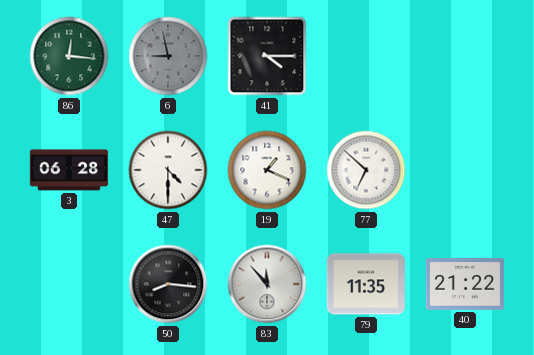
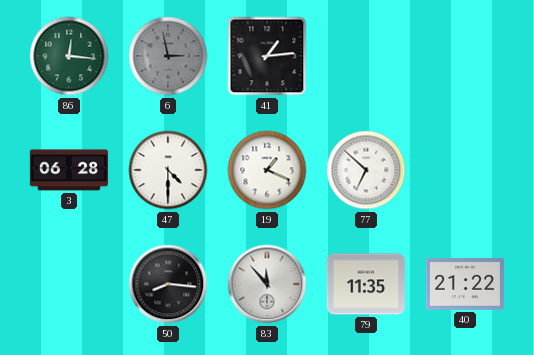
6: 8:58 -> 2:58
41: 4:15 -> 1:14
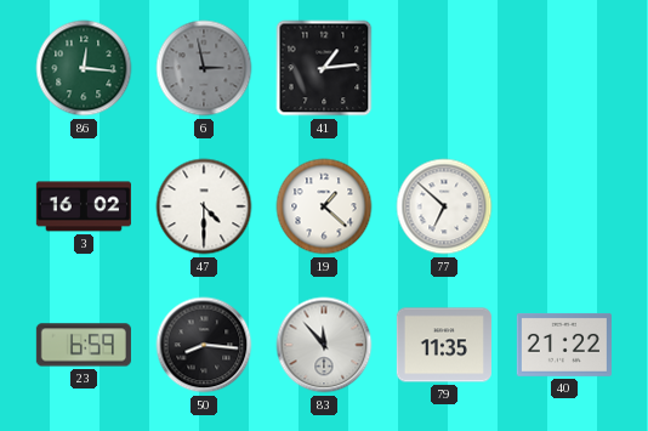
3: 06:28 -> 16:02
19: 1:19 -> 1:22
23: none -> 6:59
